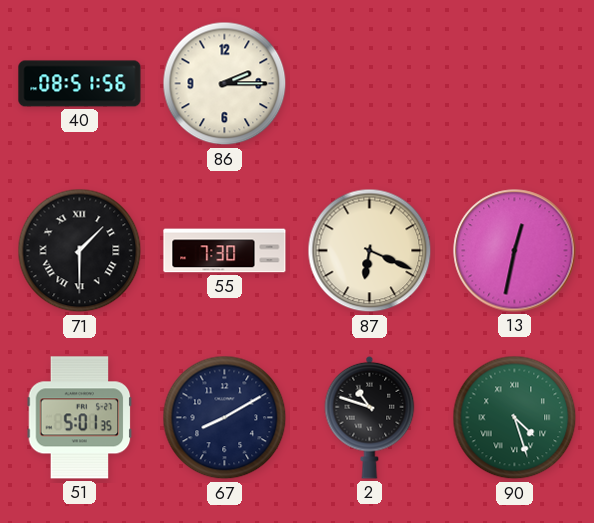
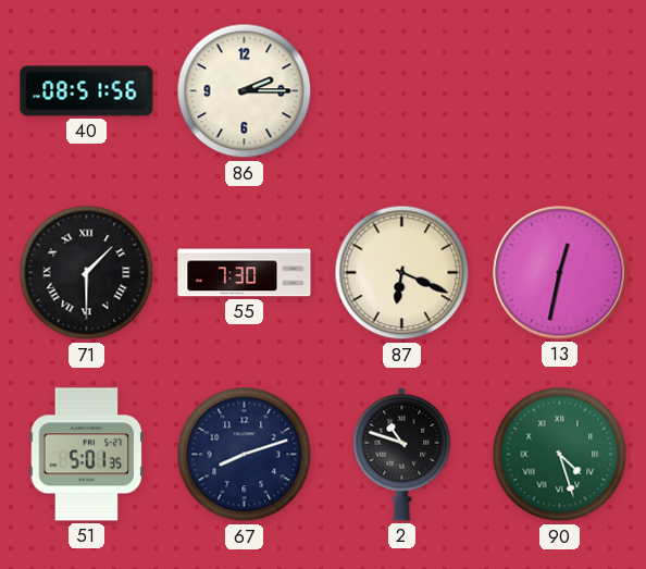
67: 8:10 -> 8:12
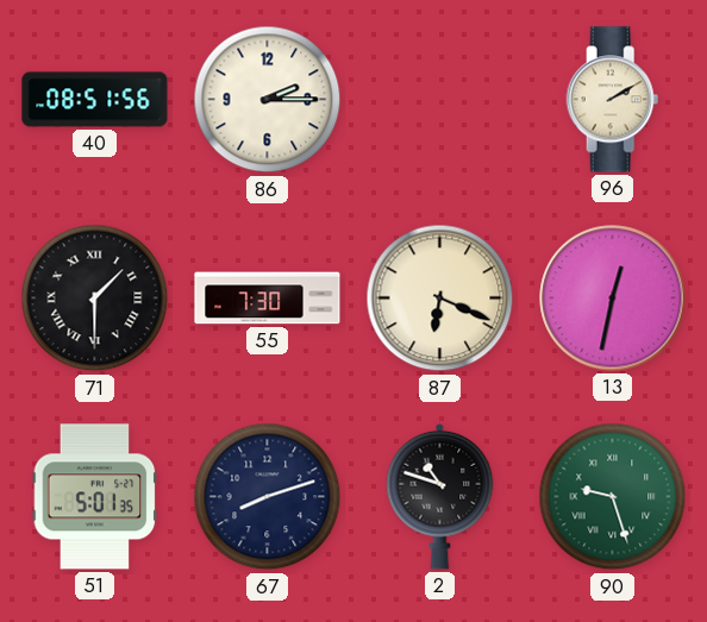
96: none -> 2:10
90: 4:27 -> 9:27
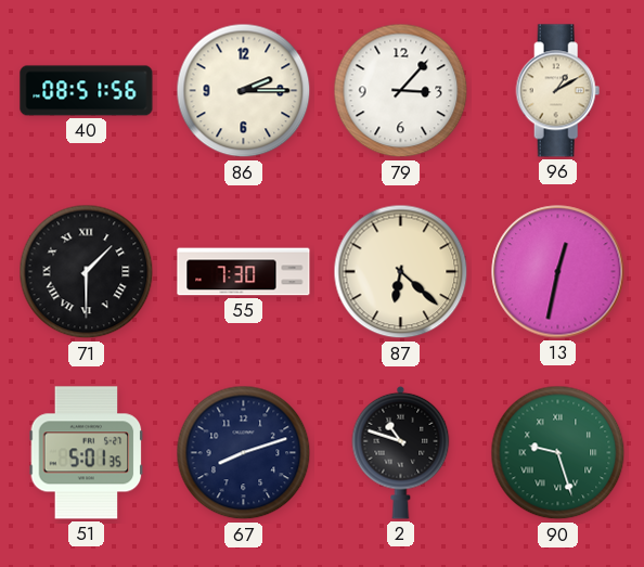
79: none -> 3:07
96: 2:10 -> 1:10
87: 6:19 -> 6:22
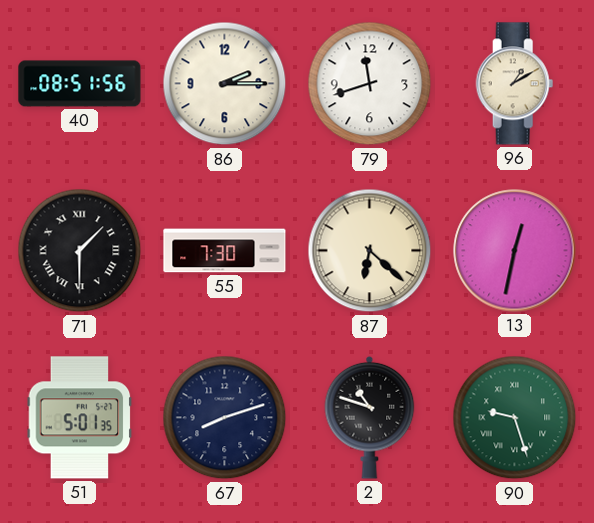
79: 3:07 -> 11:42
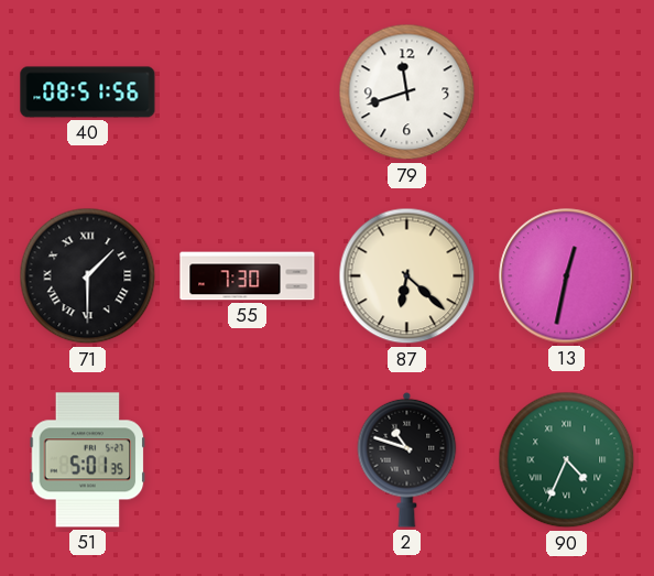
86: 2:15 -> none
96: 1:10 -> none
67: 8:12 -> none
90: 9:27 -> 4:34
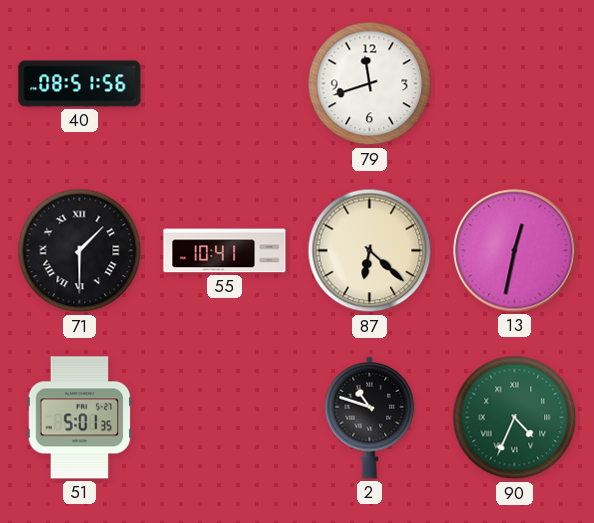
55: 7:30 -> 10:41
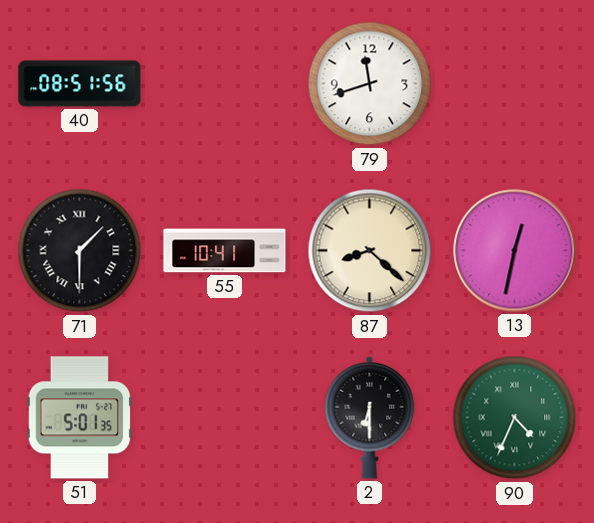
87: 6:22 -> 8:22
2: 10:48 -> 6:30
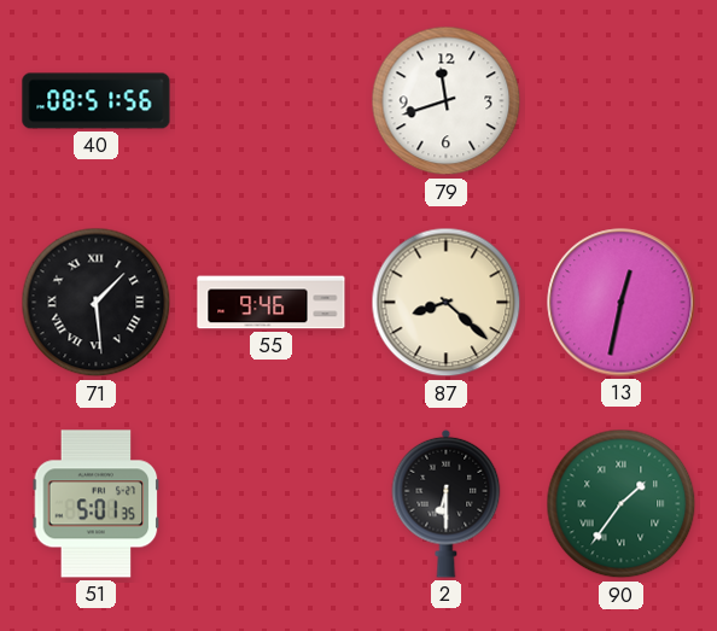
71: 1:30 -> 1:29
55: 10:41 -> 9:46
90: 4:34 -> 1:36
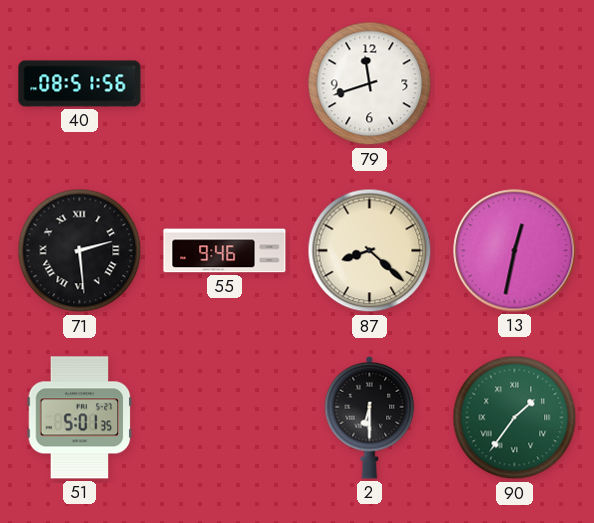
71: 1:29 -> 2:29
